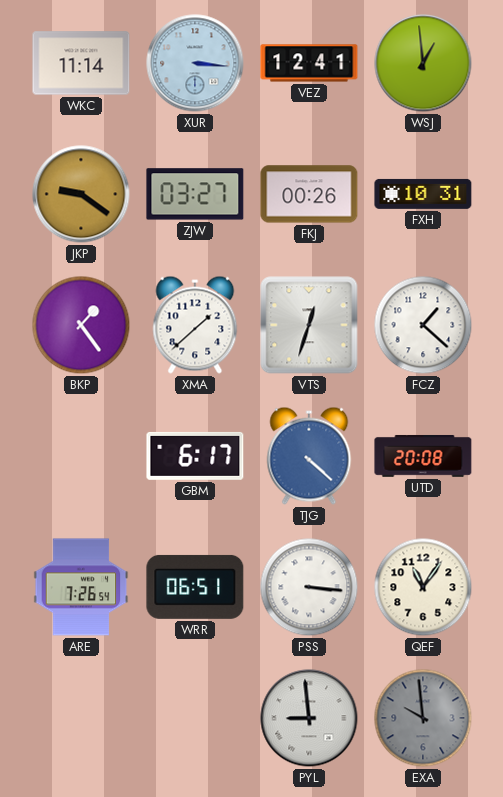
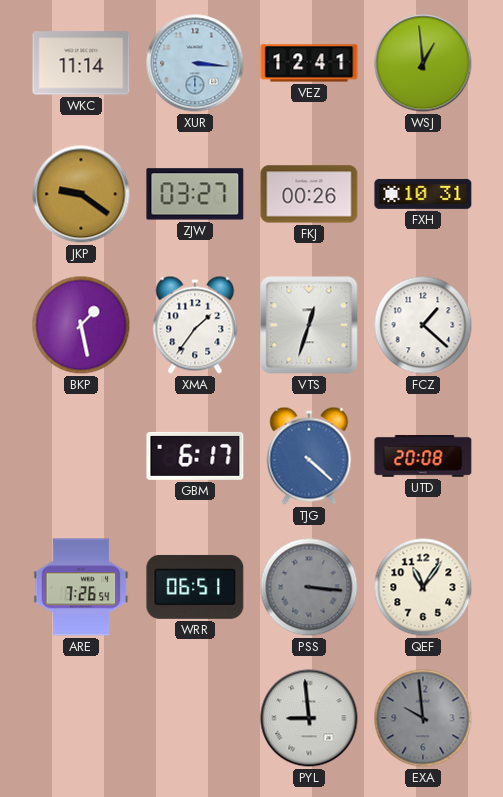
BKP: 1:24 -> 1:28
XMA: 1:38 -> 1:36
PSS dial: white -> grey
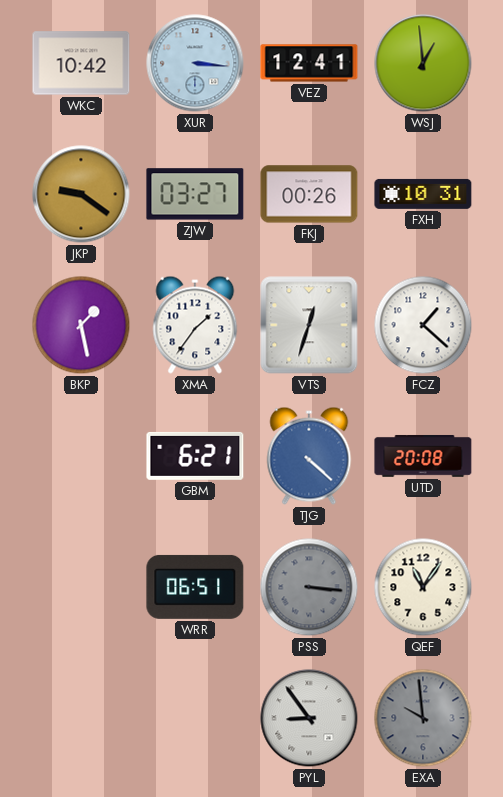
WKC: 11:14 -> 10:42
GBM: 6:17 -> 6:21
ARE: 7:26 -> none
PYL: 8:59 -> 8:54
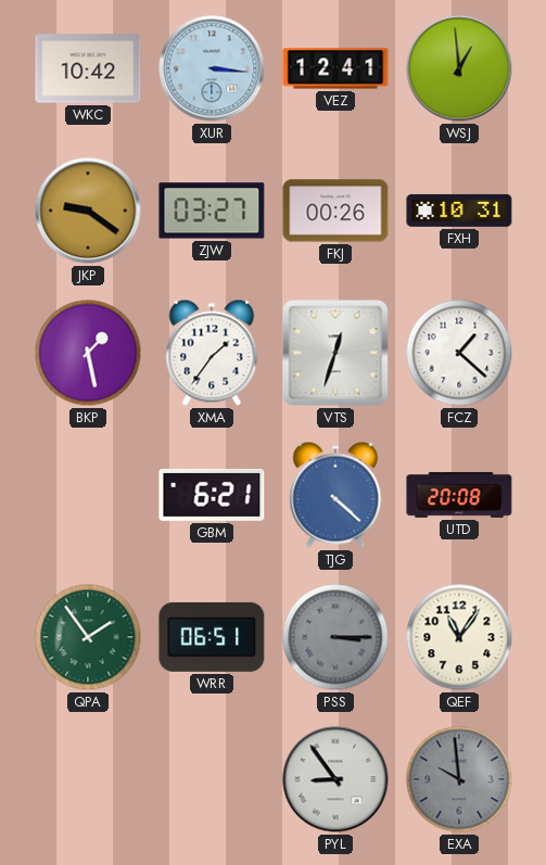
QPA: none -> 1:54
PSS: 3:16 -> 3:15
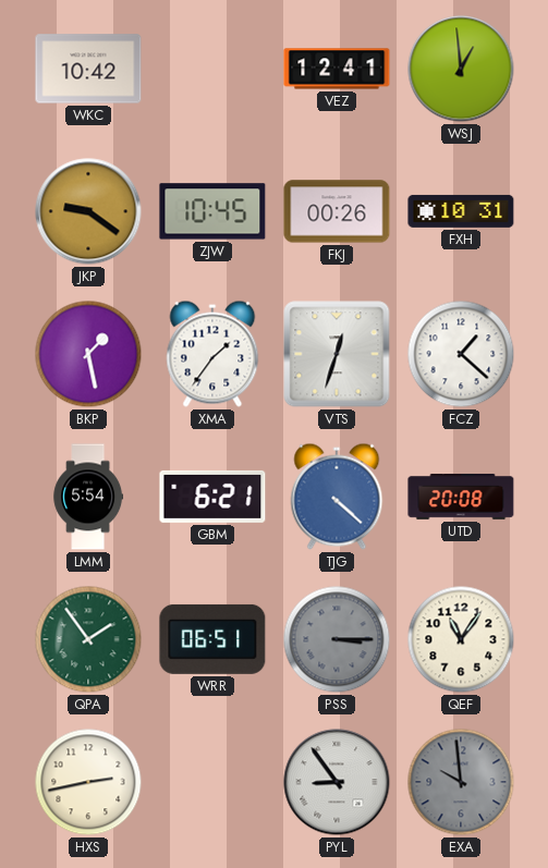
XUR: 3:16 -> none
ZJW: 03:27 -> 10:45
LMM: none -> 5:54
HXS: none -> 2:43
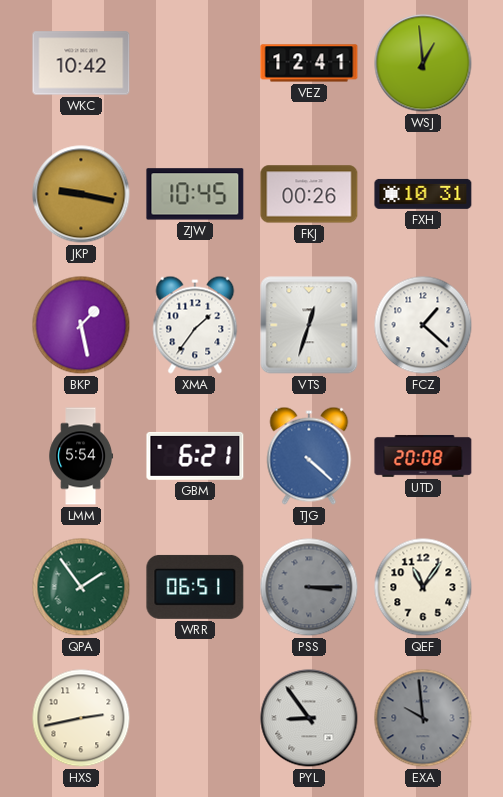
JKP: 9:21 -> 9:17
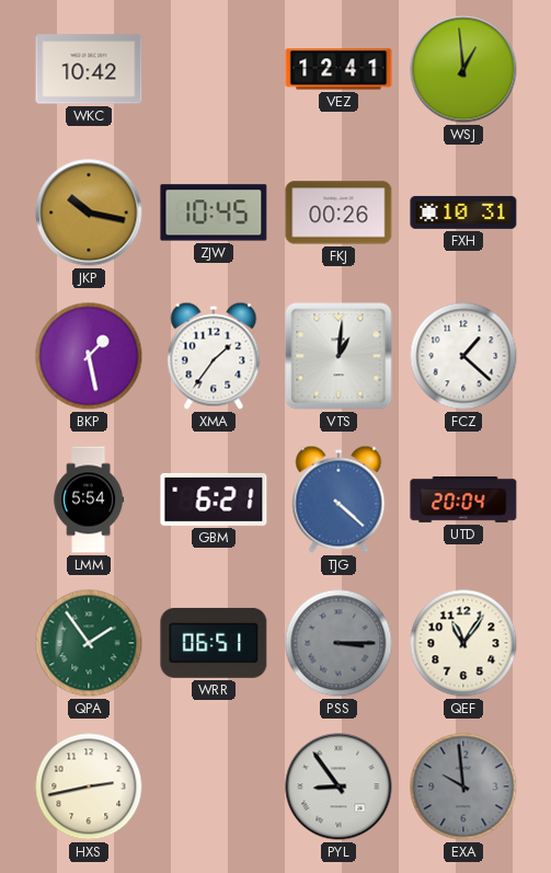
JKP: 9:17 -> 10:17
VTS: 12:33 -> 1:01
UTD: 20:08 -> 20:04
